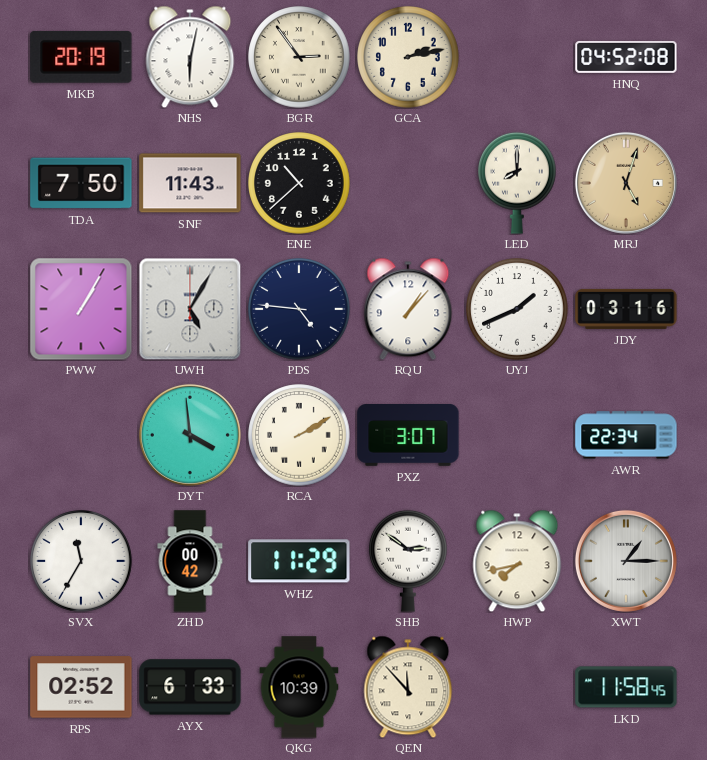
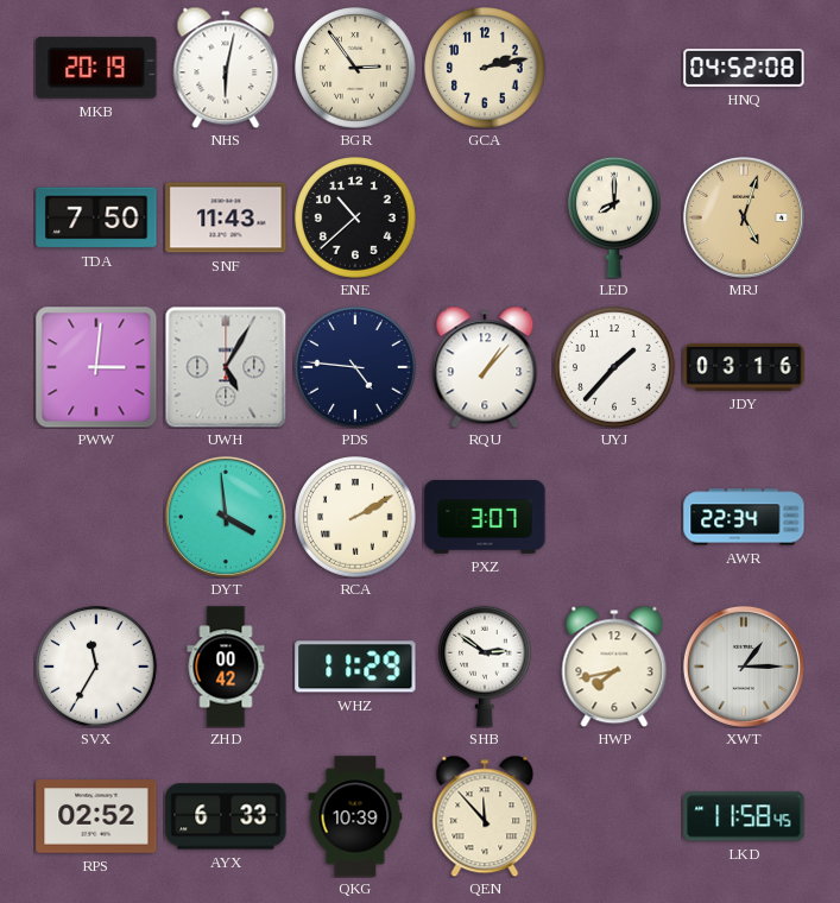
PWW: 1:05 -> 3:01
UYJ: 1:41 -> 1:37
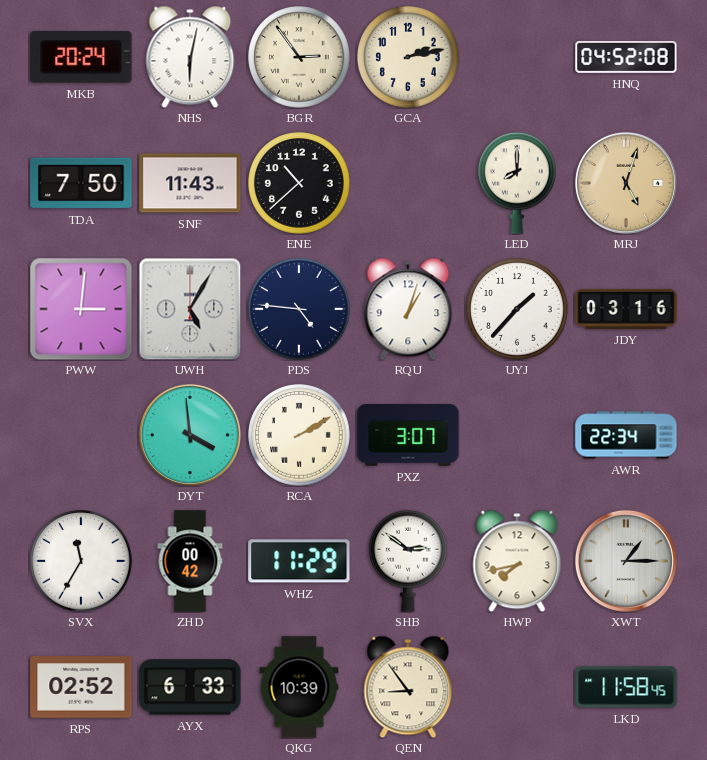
MKB: 20:19 -> 20:24
RQU: 1:07 -> 1:03
QEN: 11:53 -> 8:54
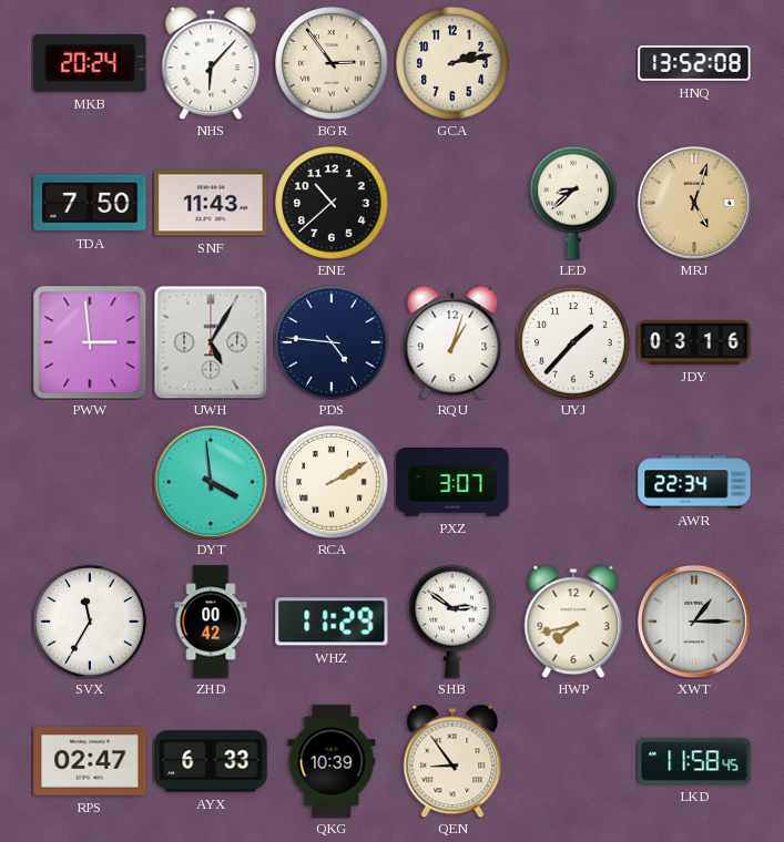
NHS: 6:02 -> 6:07
HNQ: 04:52 -> 13:52
LED: 8:00 -> 8:38
PWW: 3:01 -> 2:59
RPS: 02:52 -> 02:47
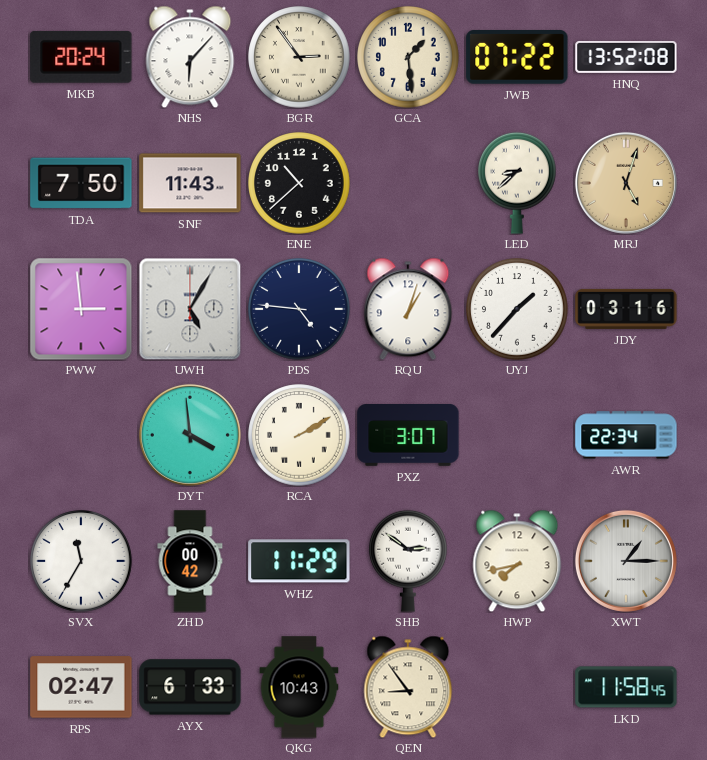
GCA: 2:13 -> 1:29
JWB: none -> 07:22
QKG: 10:39 -> 10:43
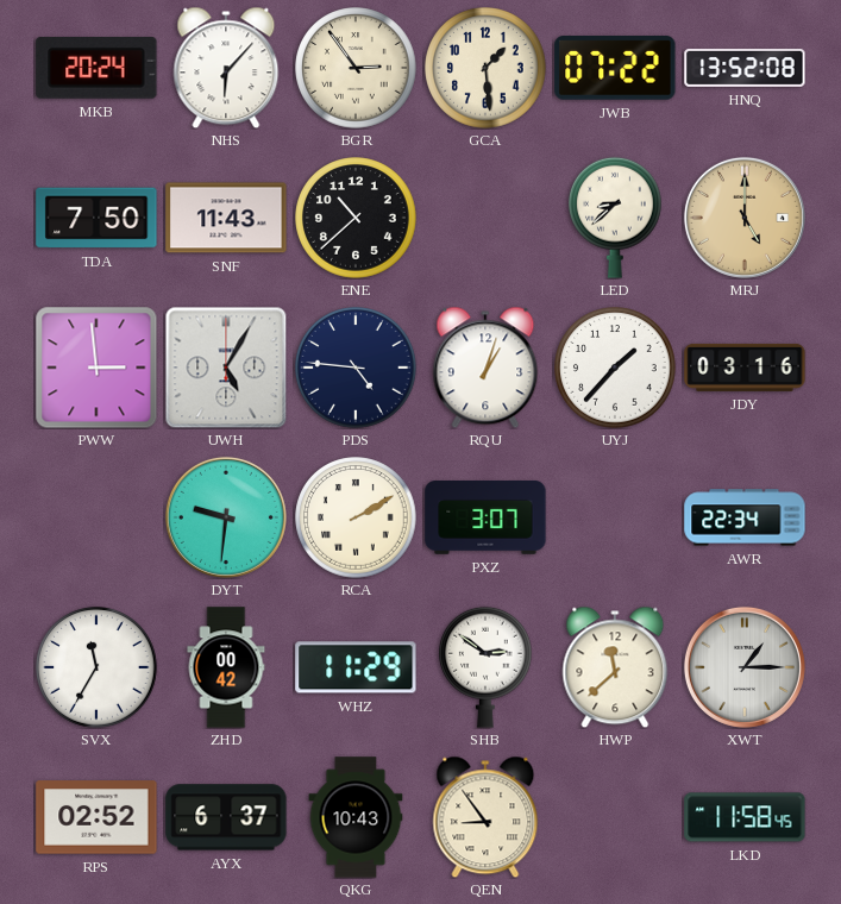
MRJ: 5:03 -> 5:00
DYT: 3:59 -> 9:31
HWP: 7:43 -> 11:38
RPS: 02:47 -> 02:52
AYX: 6:33 -> 6:37
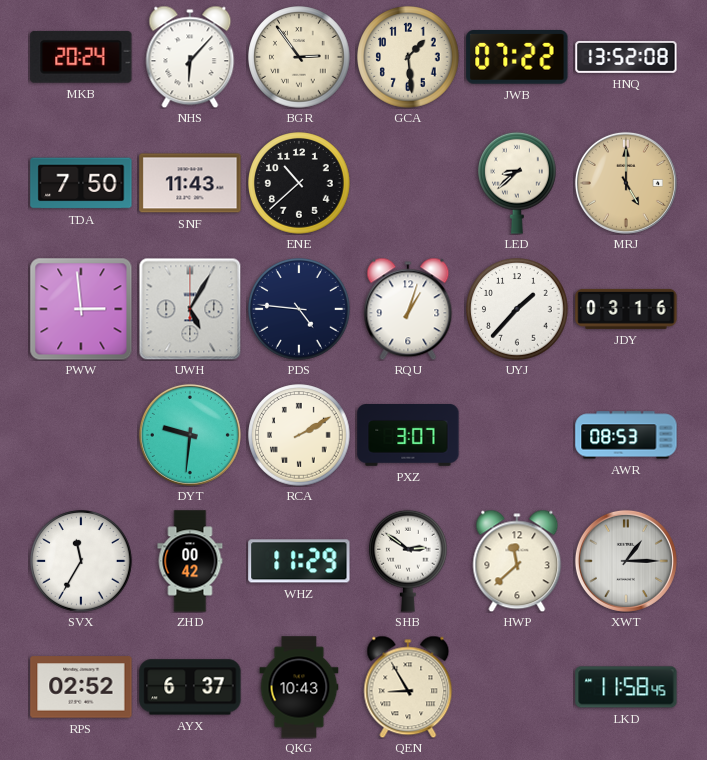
AWR: 22:34 -> 08:53
QEN: 8:54 -> 8:55
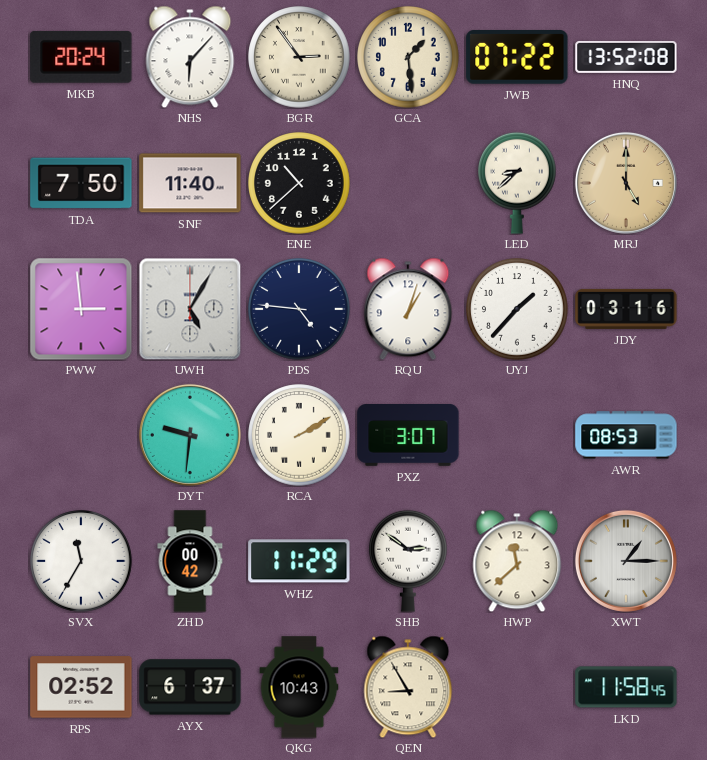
SNF: 11:43 -> 11:40
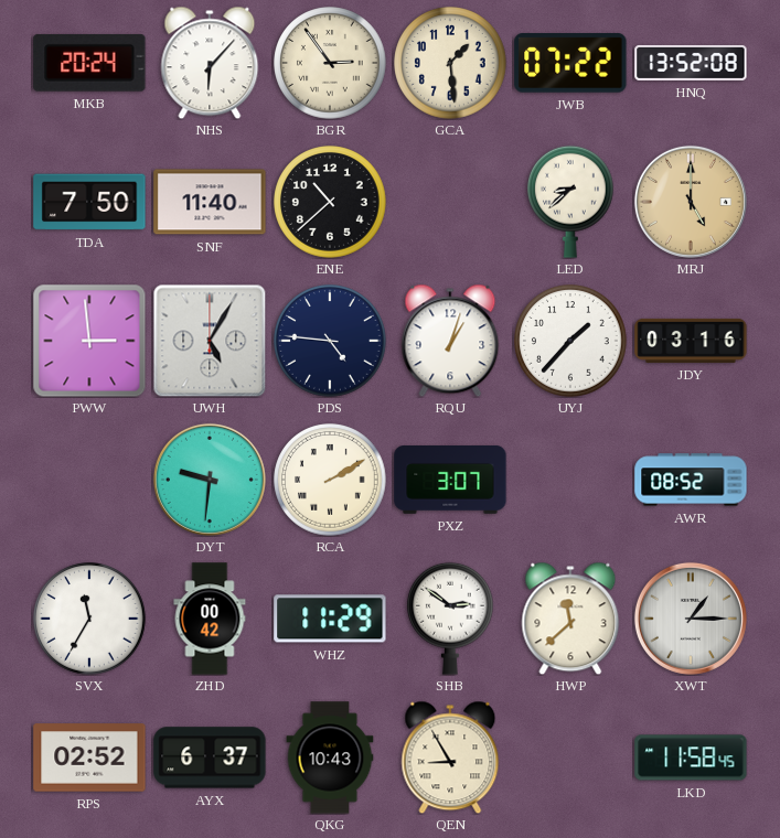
AWR: 08:53 -> 08:52
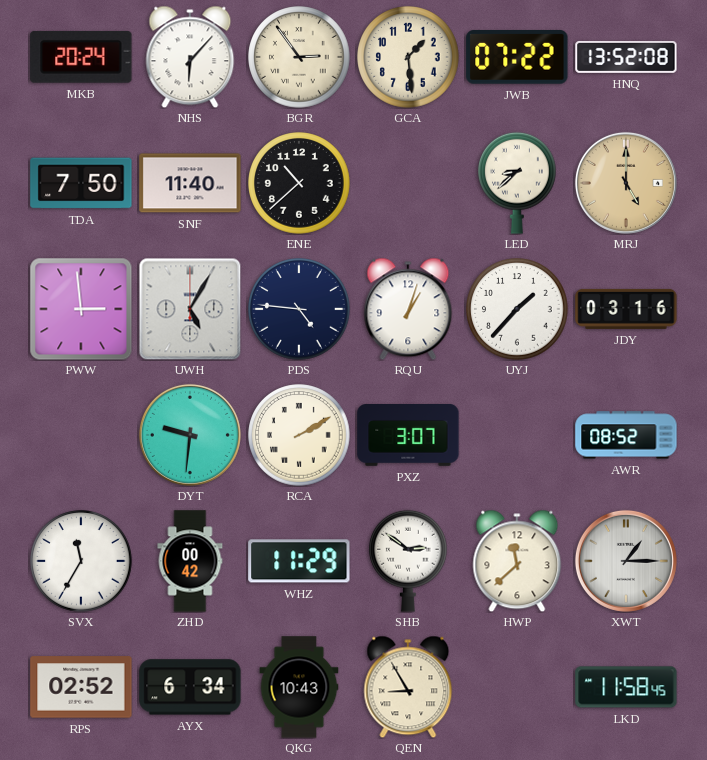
AYX: 6:37 -> 6:34
